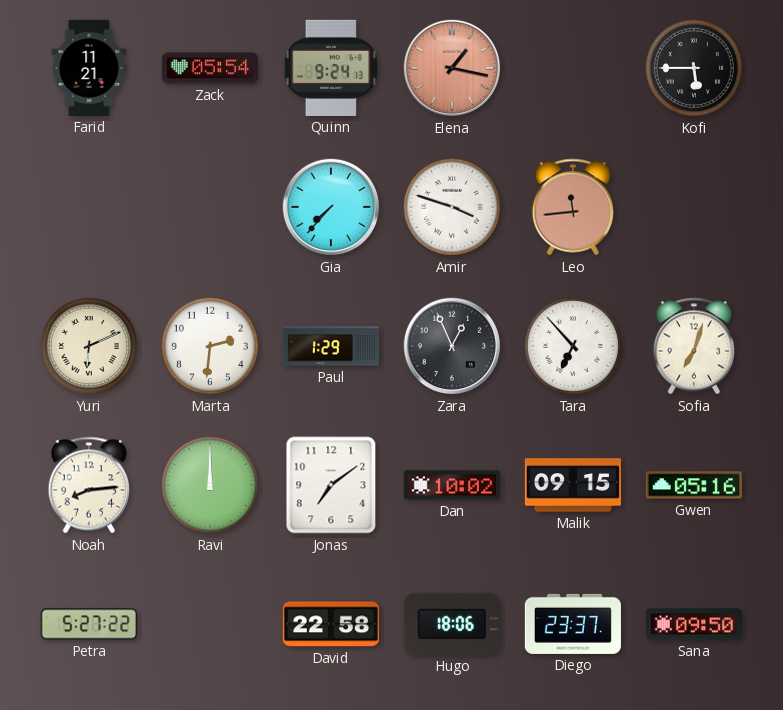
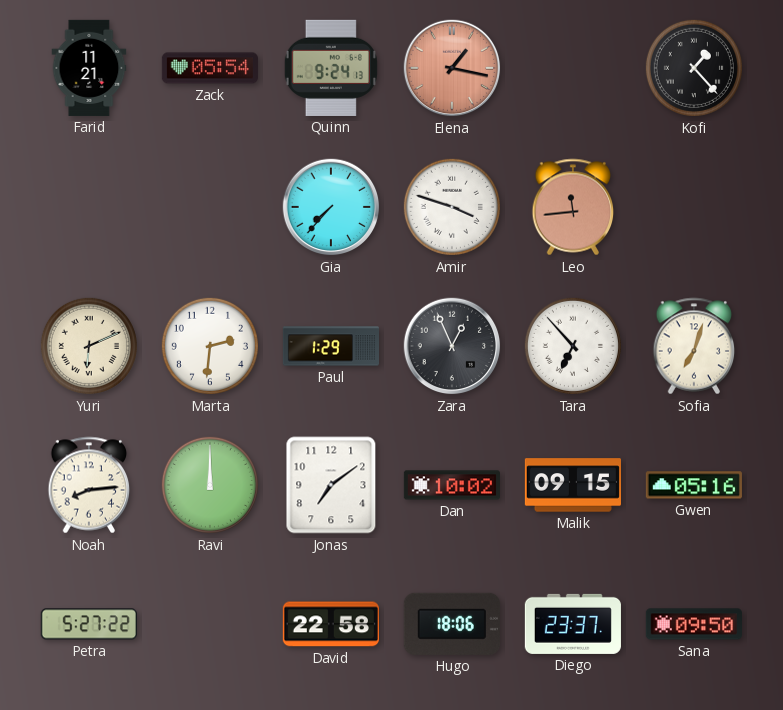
Kofi: 5:45 -> 1:23
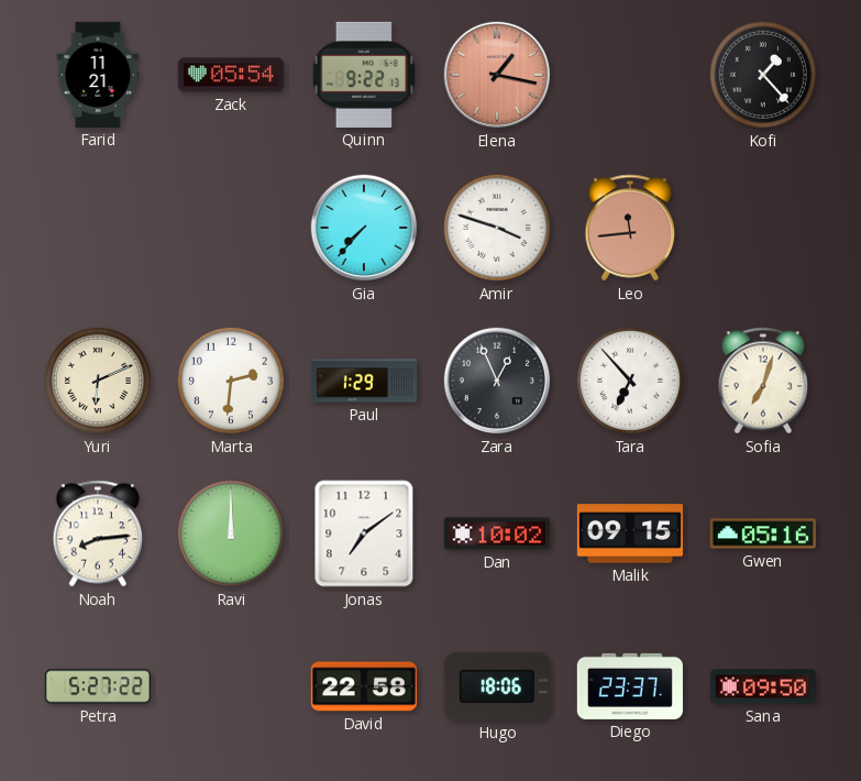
Quinn: 9:24 -> 9:22
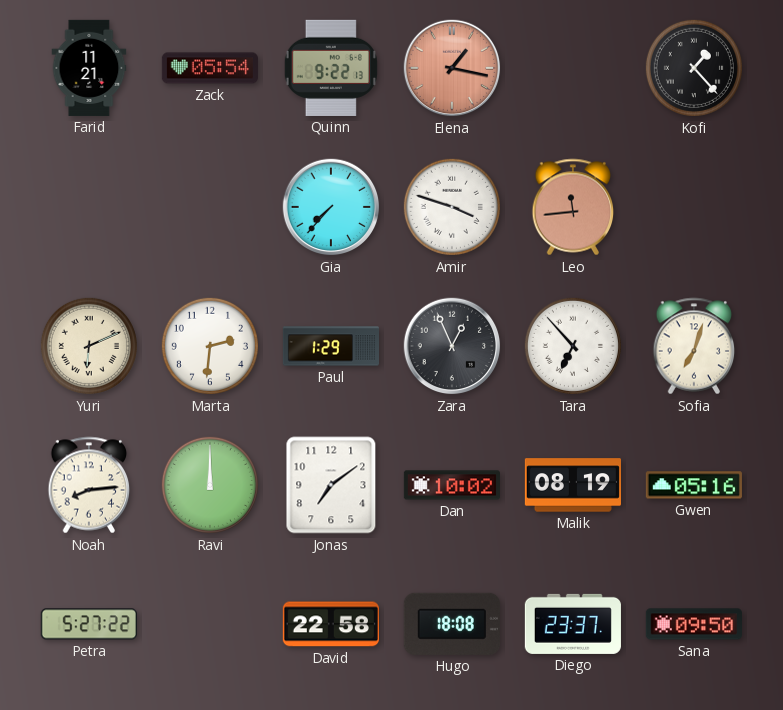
Malik: 09:15 -> 08:19
Hugo: 18:06 -> 18:08
